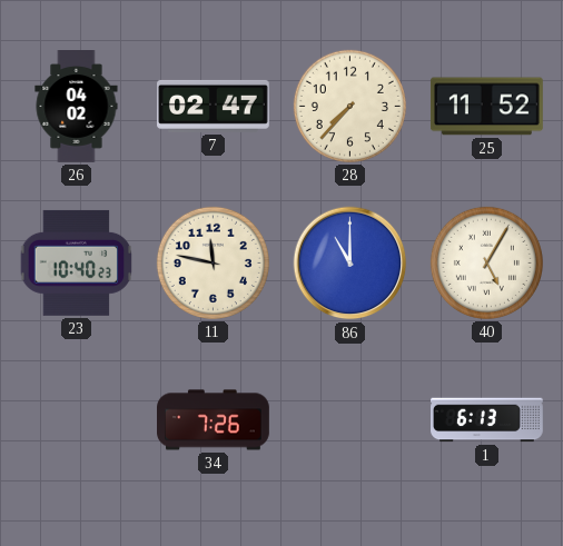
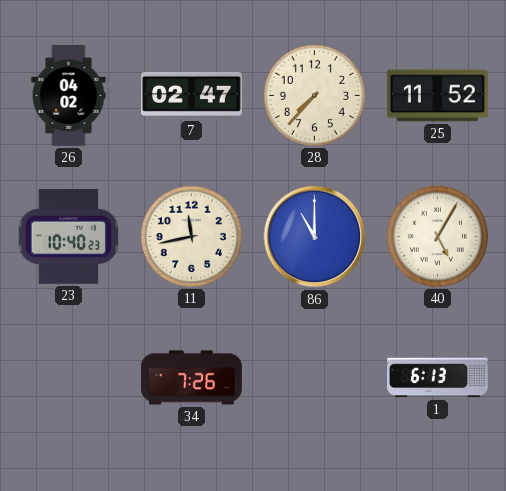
11: 11:47 -> 11:43
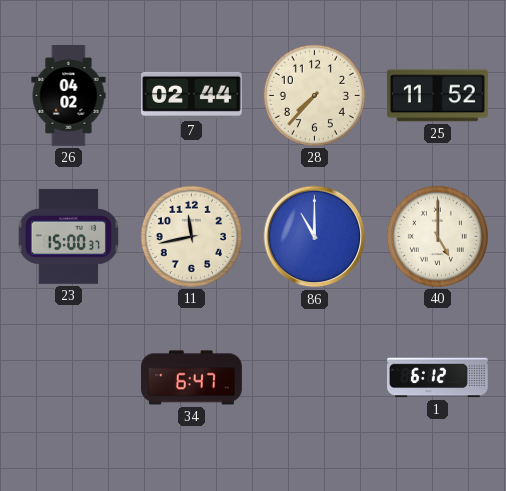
7: 02:47 -> 02:44
23: 10:40 -> 15:00
40: 5:05 -> 5:00
34: 7:26 -> 6:47
1: 6:13 -> 6:12
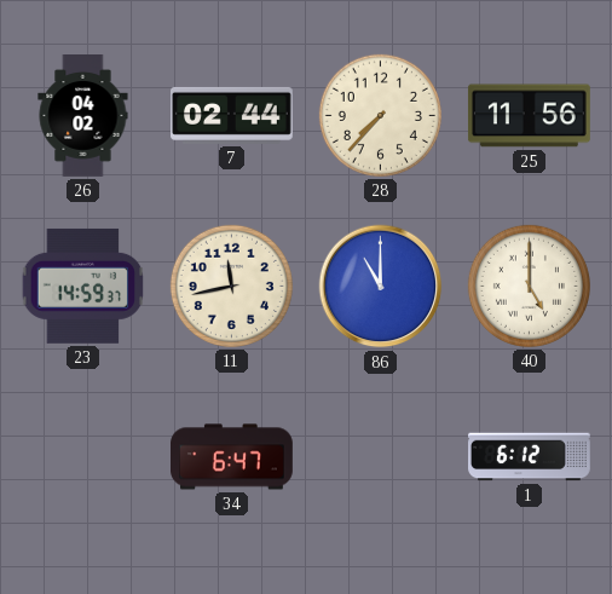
25: 11:52 -> 11:56
23: 15:00 -> 14:59
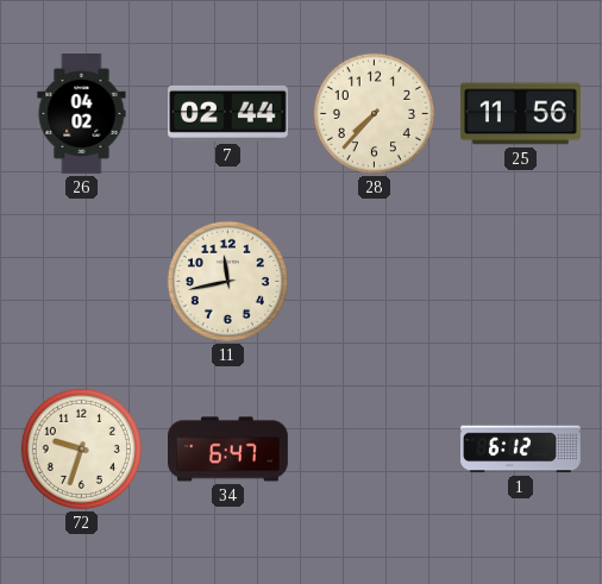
23: 14:59 -> none
86: 11:00 -> none
40: 5:00 -> none
72: none -> 9:33
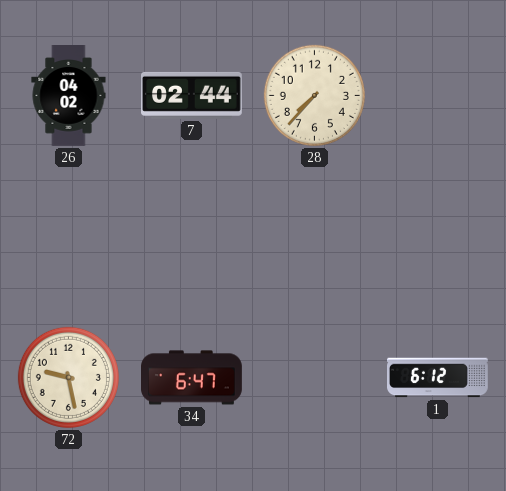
25: 11:56 -> none
11: 11:43 -> none
72: 9:33 -> 9:28
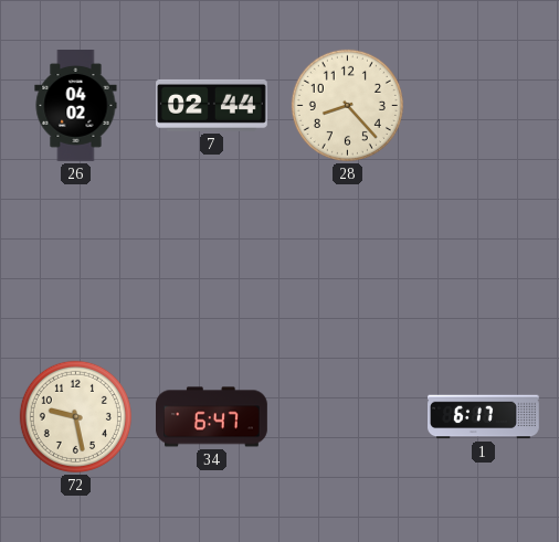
28: 7:37 -> 8:23
1: 6:12 -> 6:17
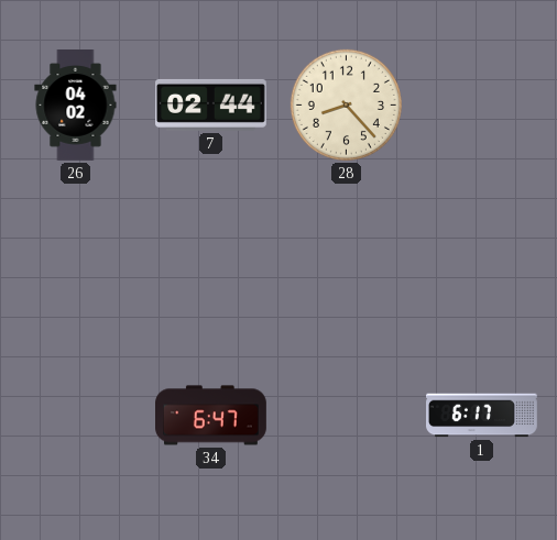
72: 9:28 -> none
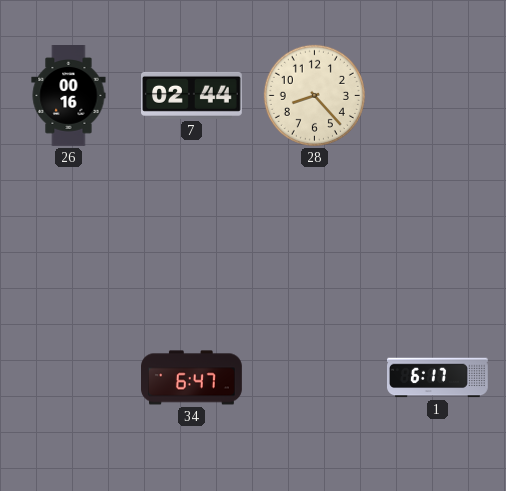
26: 04:02 -> 00:16
